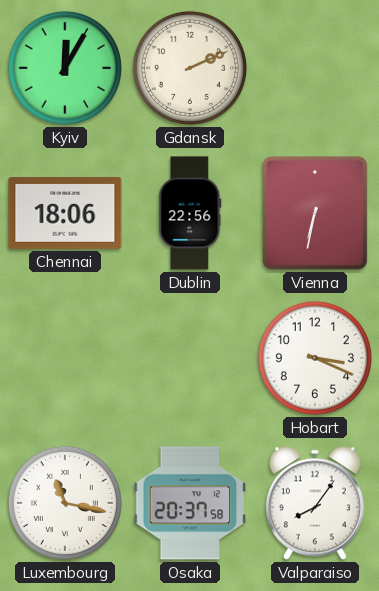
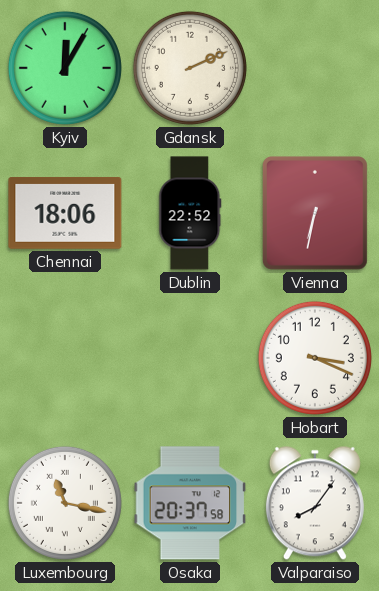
Dublin: 22:56 -> 22:52
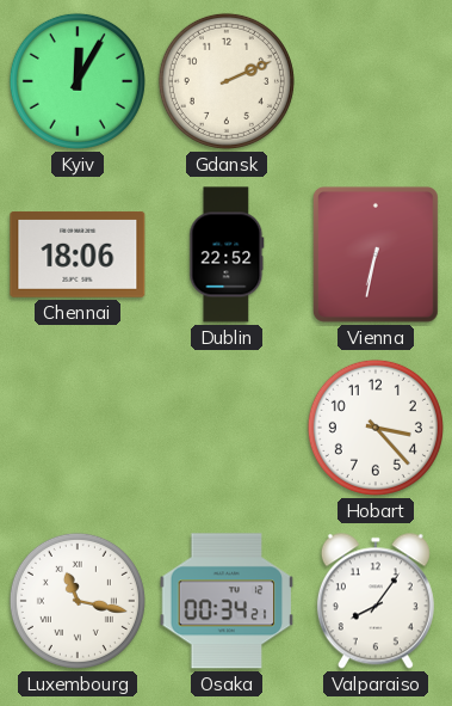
Hobart: 3:19 -> 3:23
Osaka: 20:37 -> 00:34
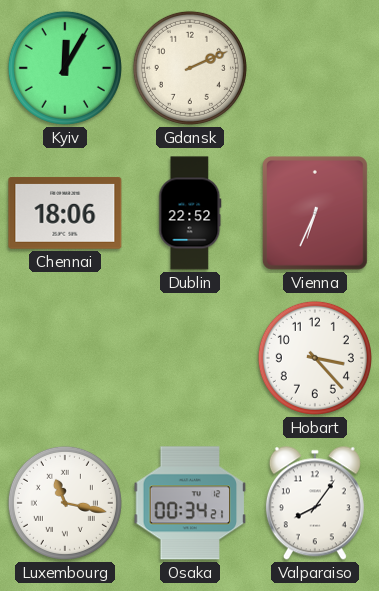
Vienna: 6:32 -> 6:34
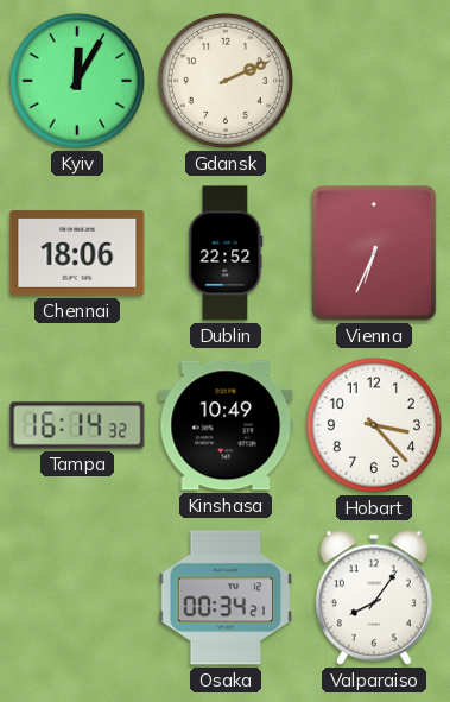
Tampa: none -> 16:14
Kinshasa: none -> 10:49
Luxembourg: 11:17 -> none
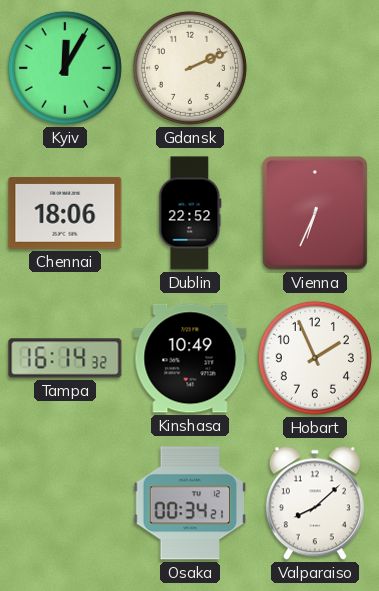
Hobart: 3:23 -> 1:56
Valparaiso: 8:06 -> 8:08
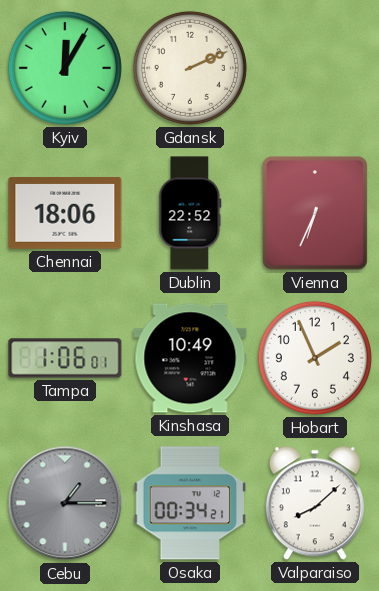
Tampa: 16:14 -> 1:06
Cebu: none -> 1:15
